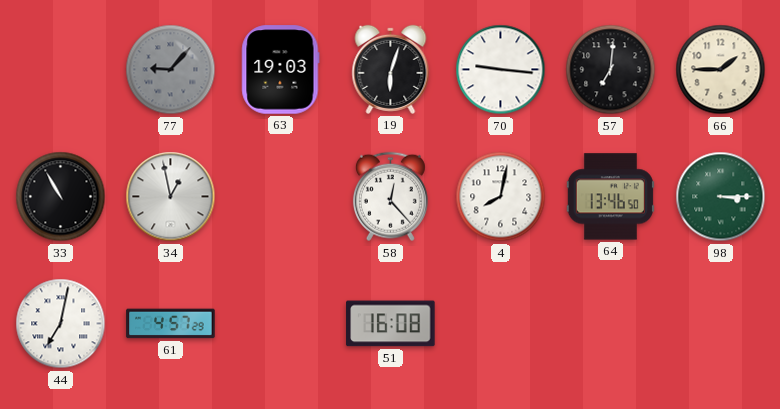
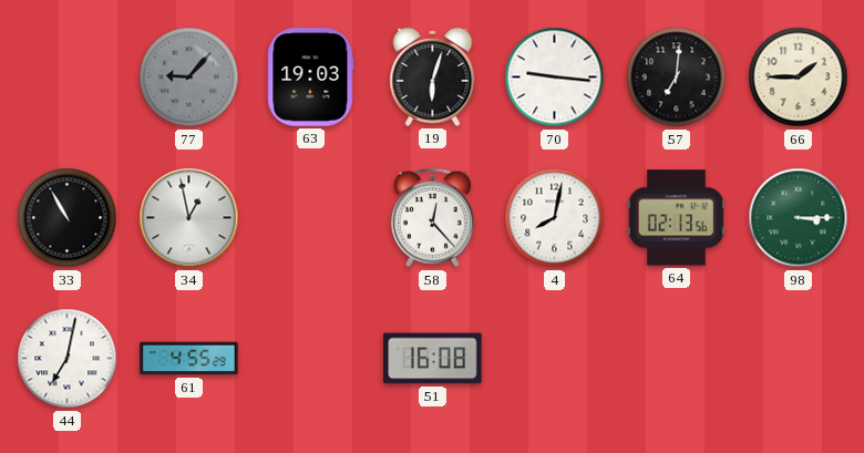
64: 13:46 -> 02:13
61: 4:57 -> 4:55
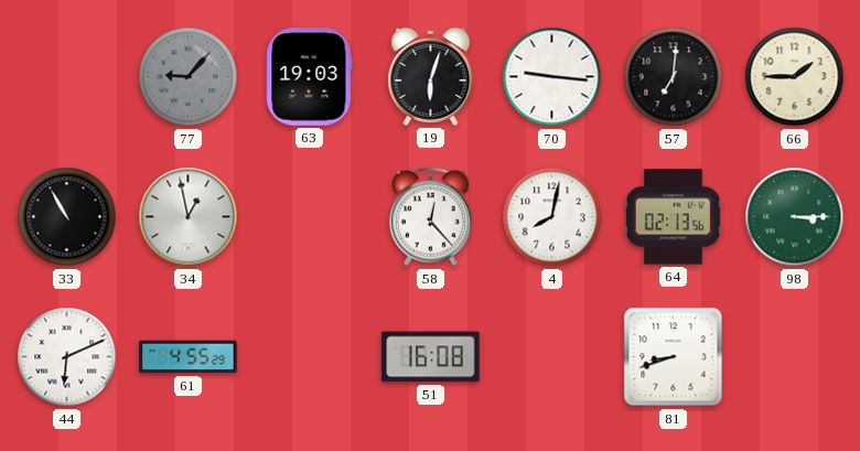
44: 7:02 -> 6:11
81: none -> 8:42
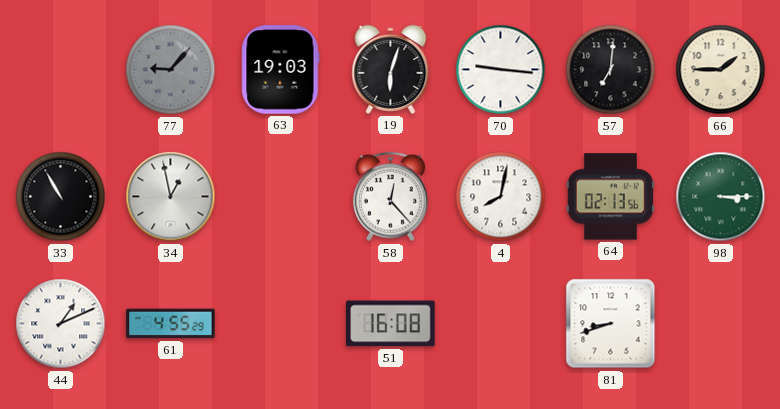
44: 6:11 -> 1:11
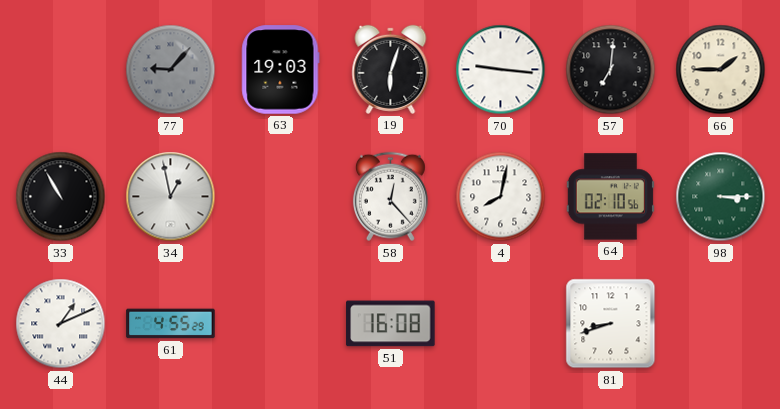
64: 02:13 -> 02:10
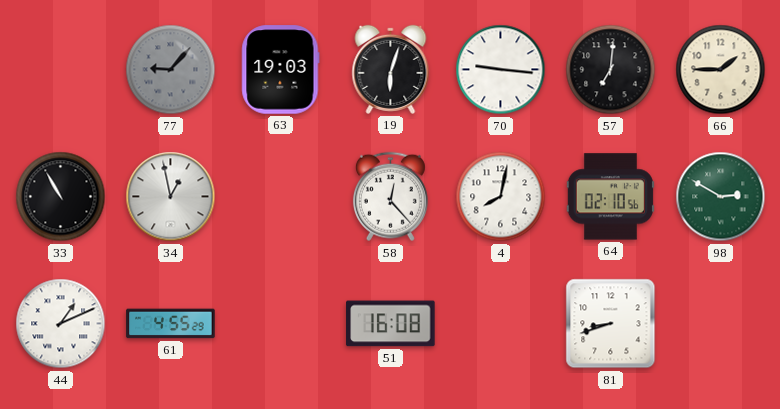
98: 3:15 -> 2:50
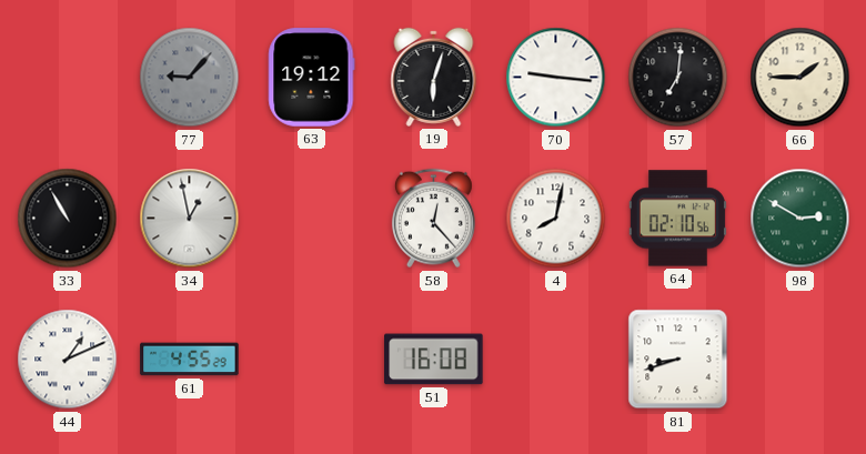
63: 19:03 -> 19:12
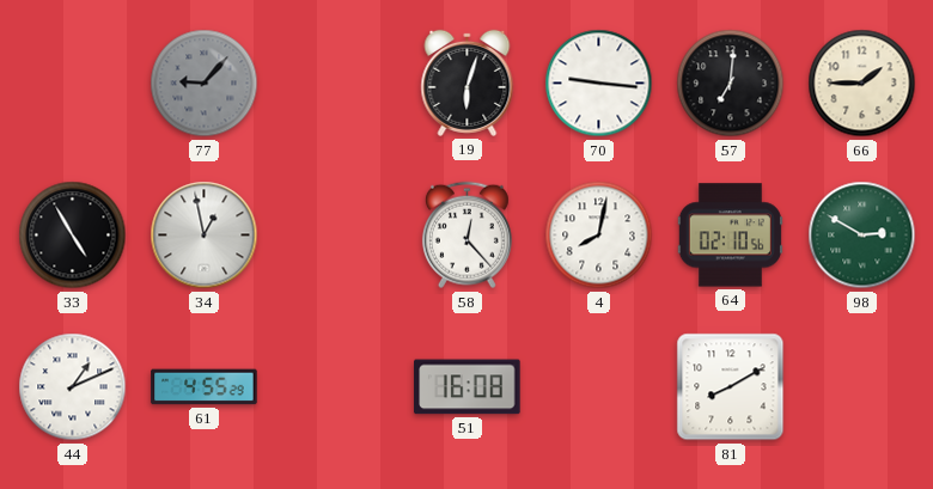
63: 19:12 -> none
33: 10:55 -> 4:55
81: 8:42 -> 8:10
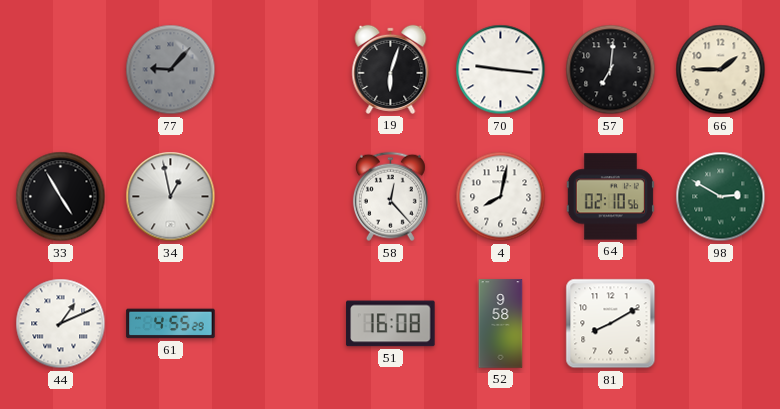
52: none -> 9:58
